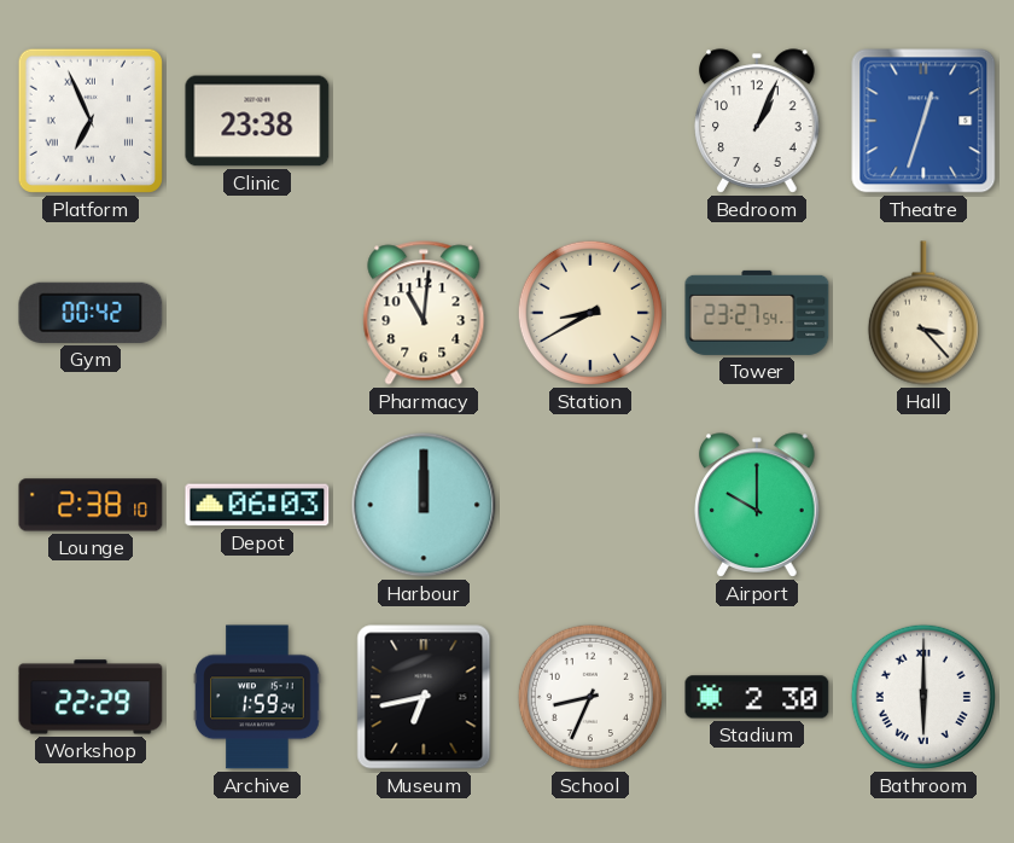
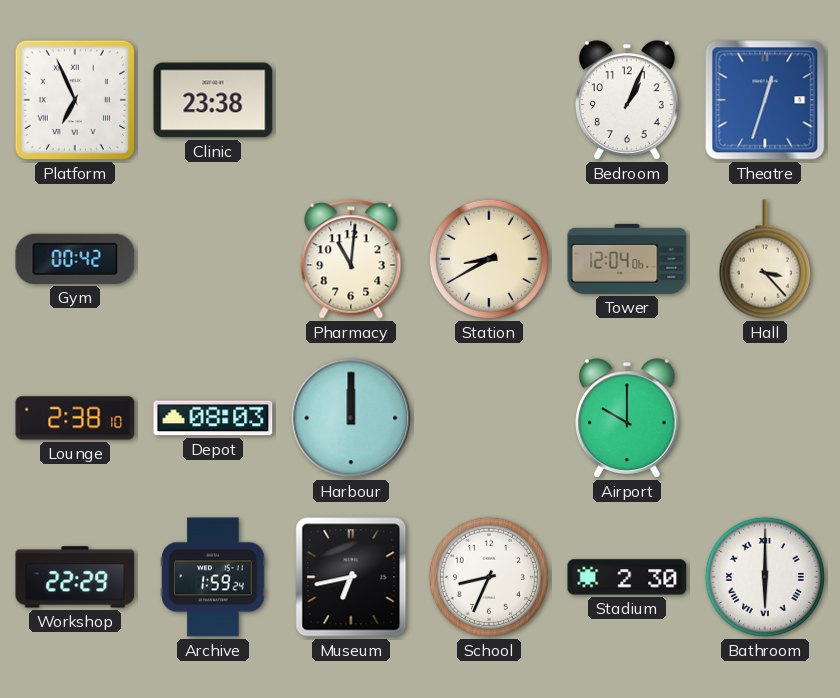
Tower: 23:27 -> 12:04
Depot: 06:03 -> 08:03
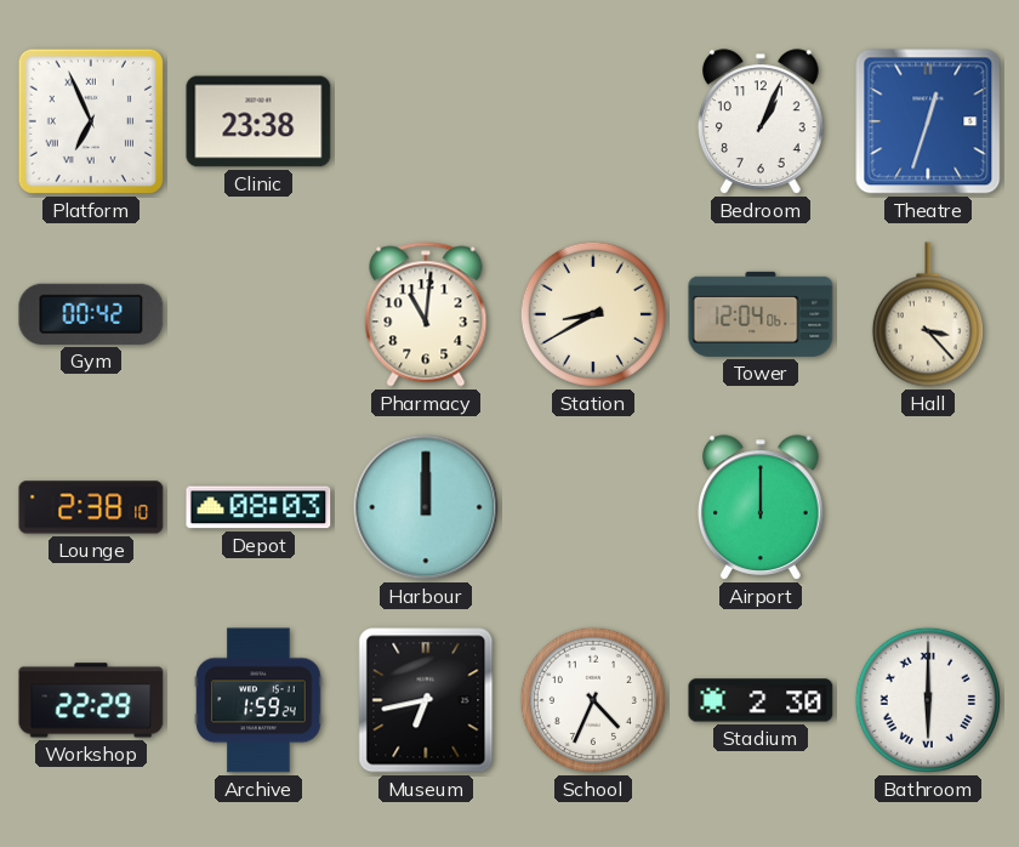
Airport: 10:00 -> 12:00
School: 8:34 -> 4:34
